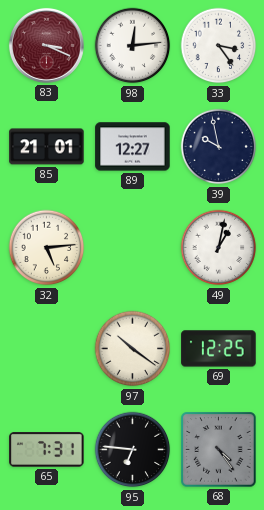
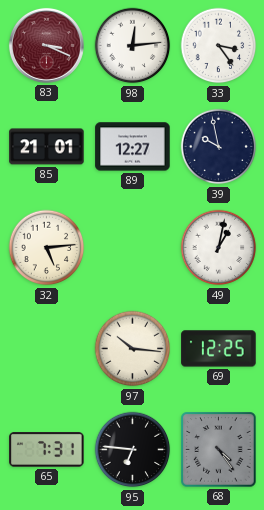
97: 10:21 -> 10:16
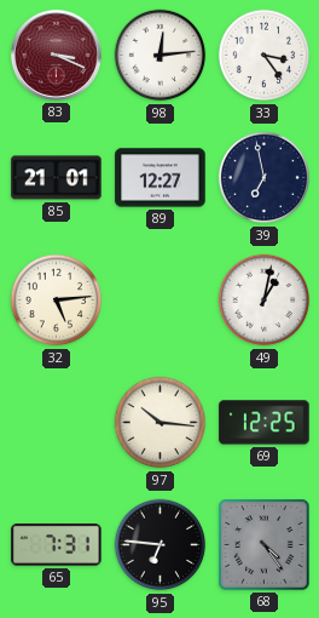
39: 9:58 -> 6:58
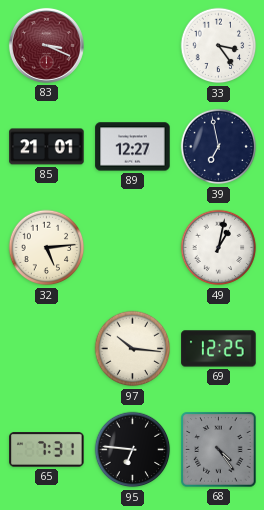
98: 12:14 -> none
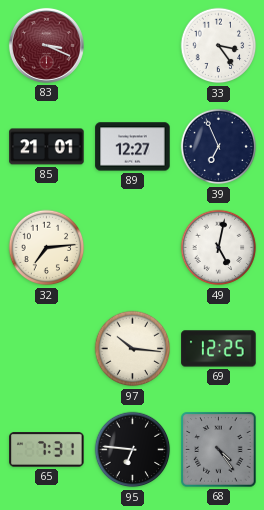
39: 6:58 -> 6:56
32: 5:14 -> 7:14
49: 1:02 -> 5:02
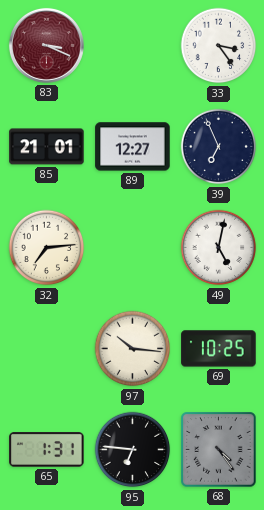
69: 12:25 -> 10:25
65: 7:31 -> 1:31
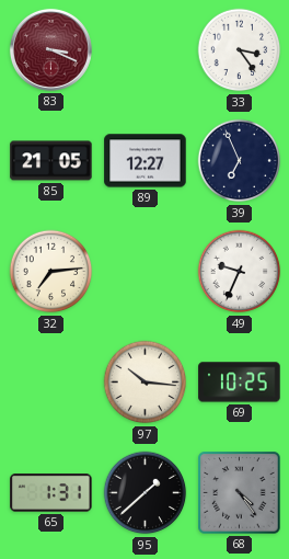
85: 21:01 -> 21:05
49: 5:02 -> 9:34
95: 6:46 -> 1:38
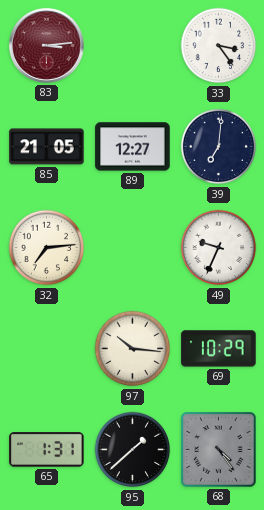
83: 3:19 -> 3:14
39: 6:56 -> 7:01
69: 10:25 -> 10:29
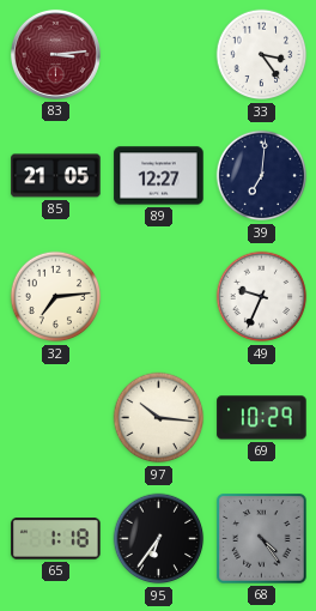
65: 1:31 -> 1:18
95: 1:38 -> 6:36
